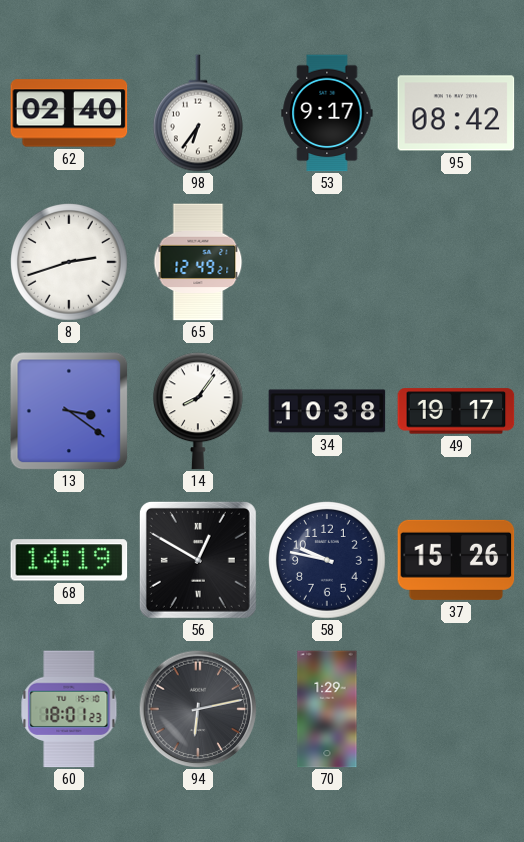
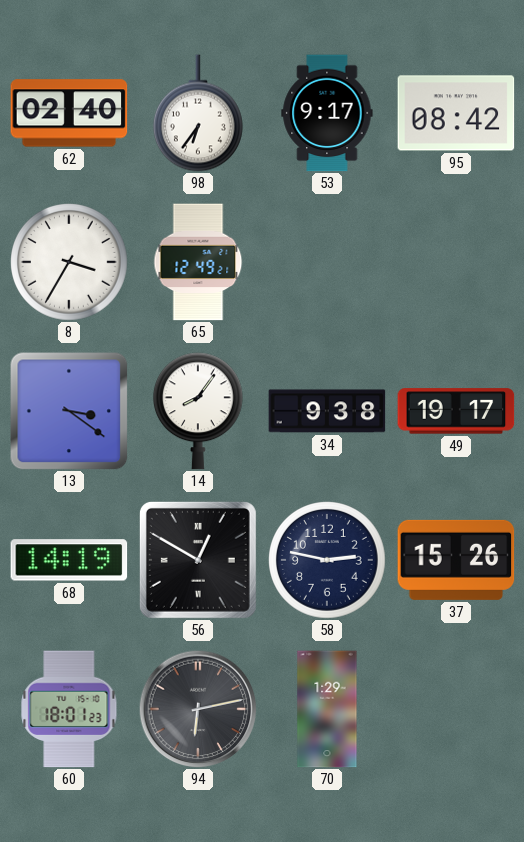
8: 2:42 -> 3:35
34: 10:38 -> 9:38
58: 9:47 -> 2:47
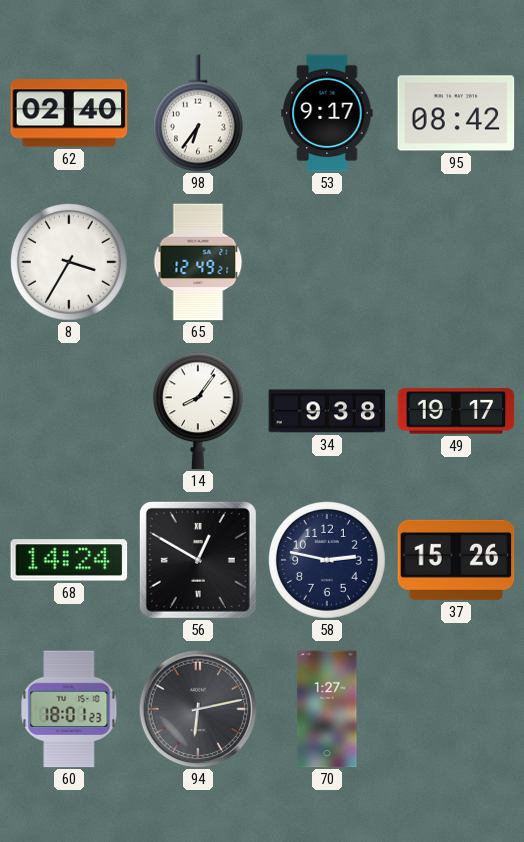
13: 3:21 -> none
68: 14:19 -> 14:24
70: 1:29 -> 1:27
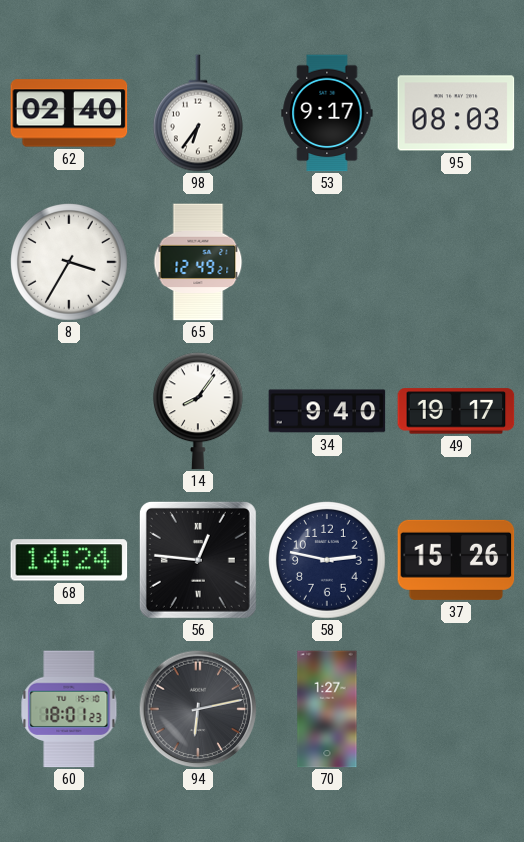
95: 08:42 -> 08:03
34: 9:38 -> 9:40
56: 12:50 -> 12:46
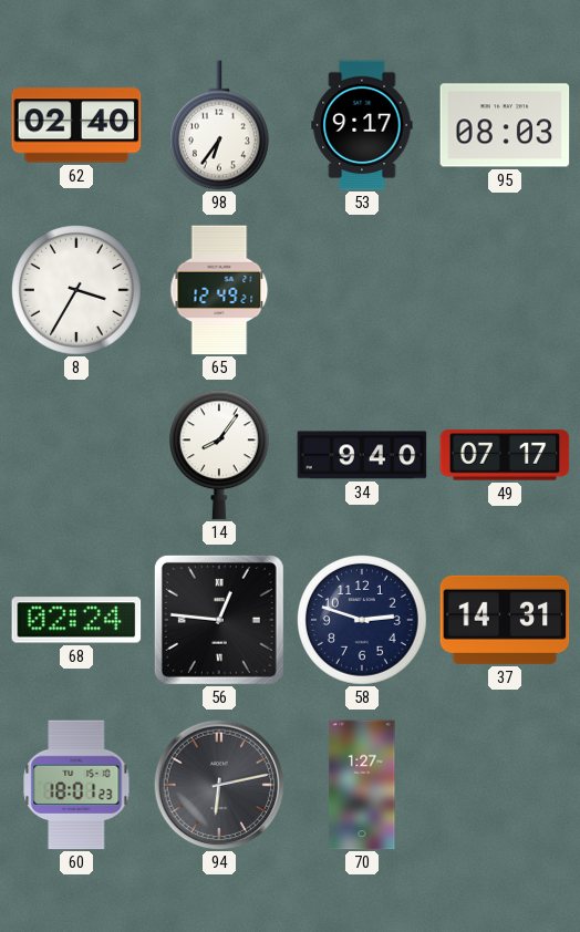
49: 19:17 -> 07:17
68: 14:24 -> 02:24
58: 2:47 -> 2:48
37: 15:26 -> 14:31
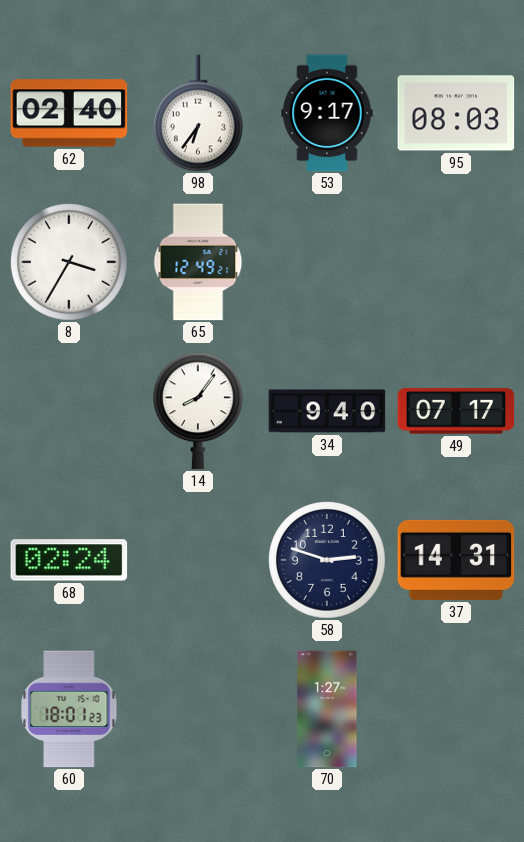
56: 12:46 -> none
94: 6:13 -> none
